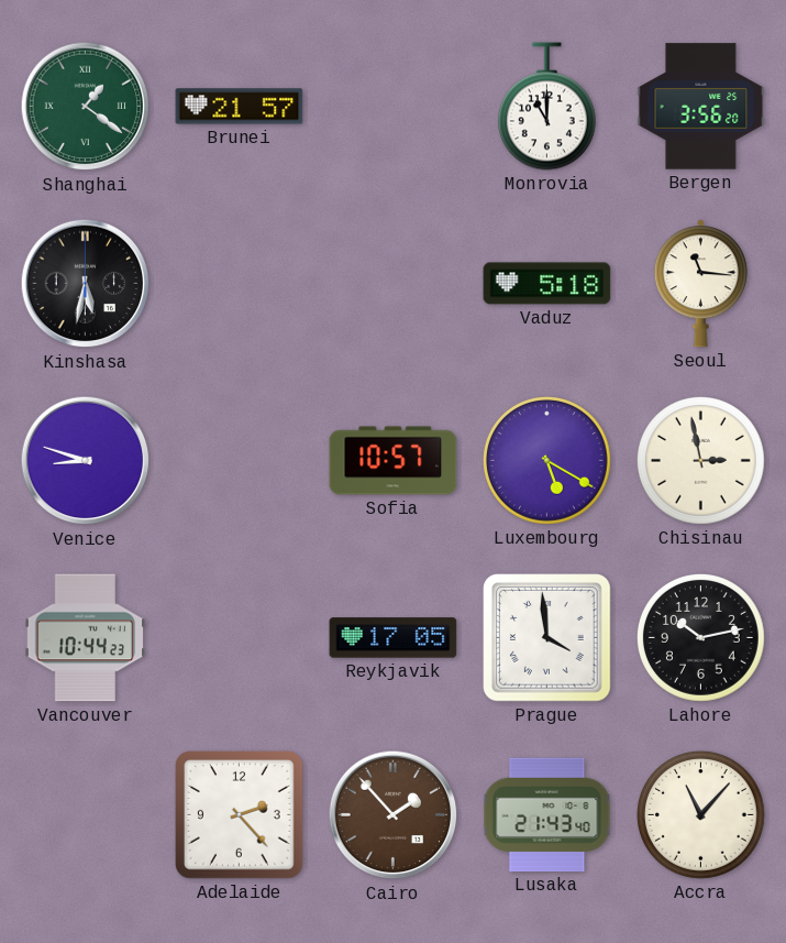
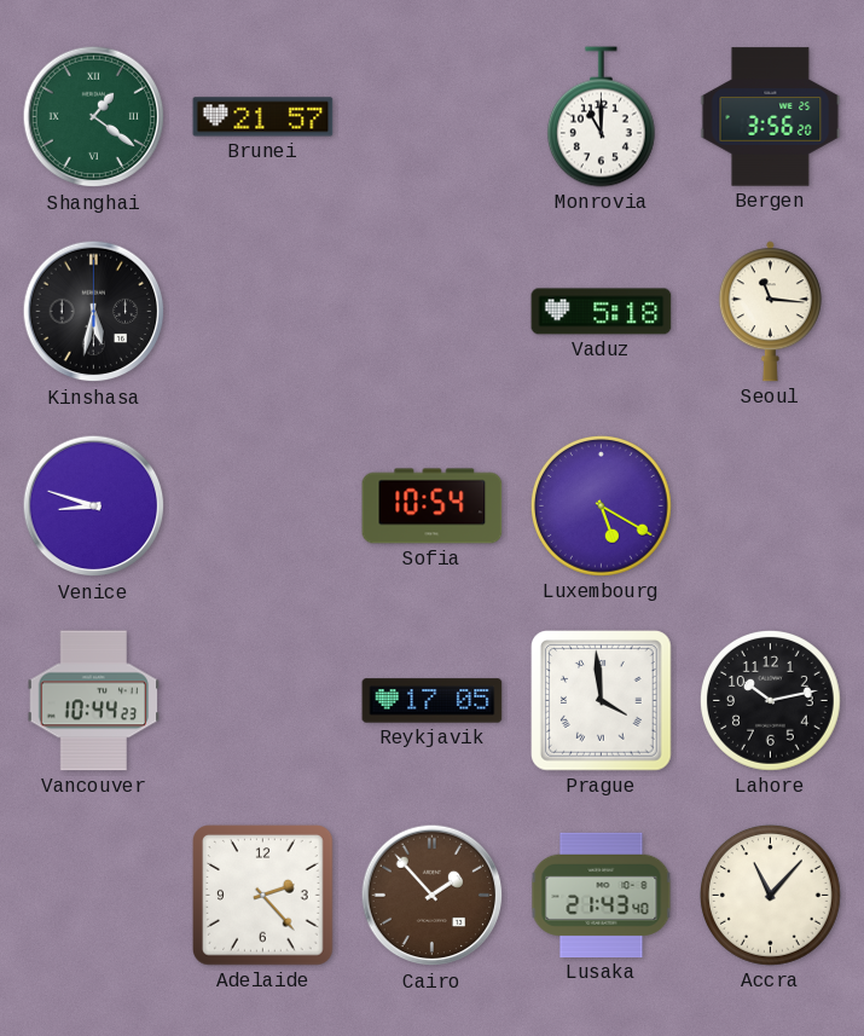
Sofia: 10:57 -> 10:54
Chisinau: 2:58 -> none
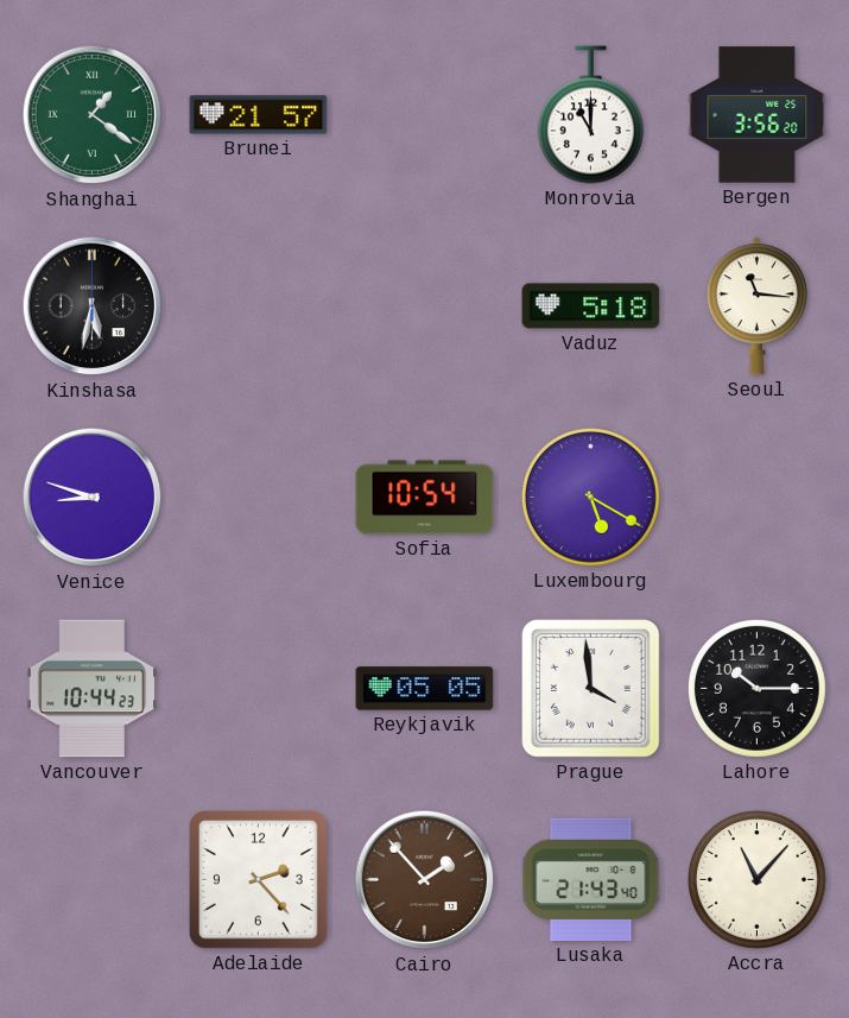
Reykjavik: 17:05 -> 05:05
Lahore: 10:13 -> 10:15
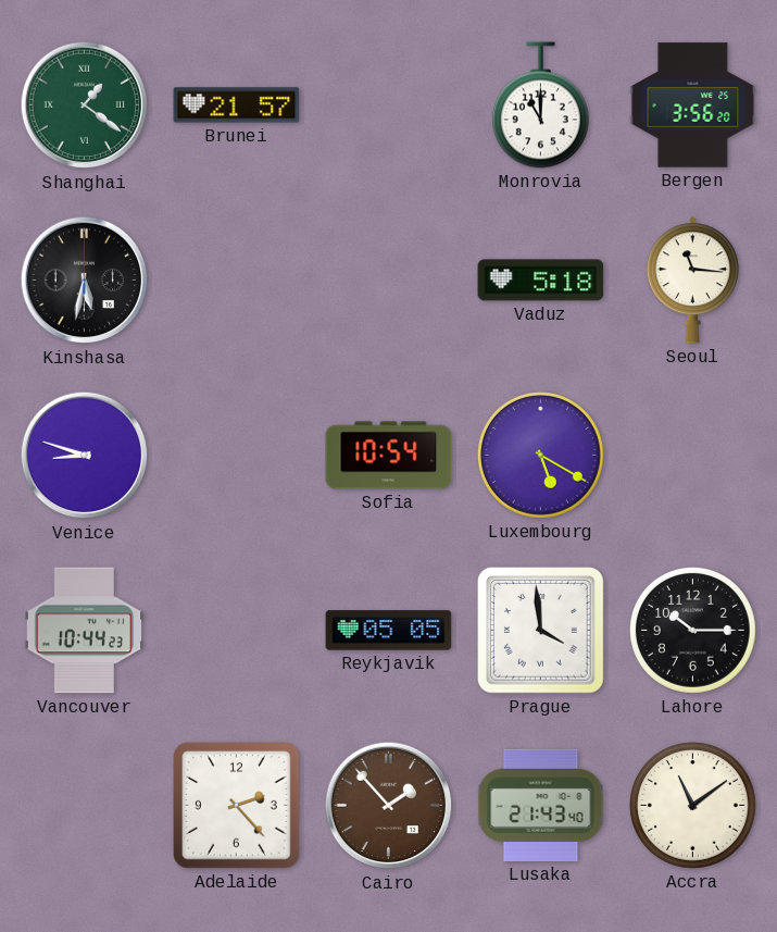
Accra: 11:07 -> 11:09
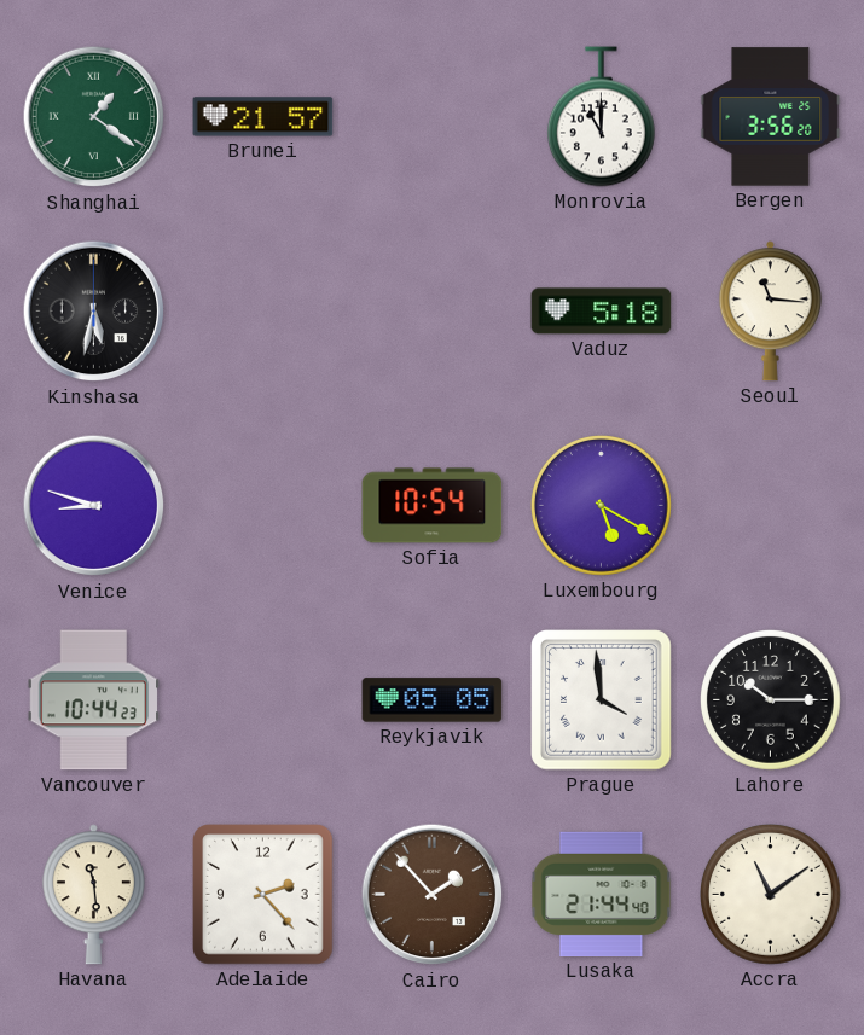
Havana: none -> 11:29
Lusaka: 21:43 -> 21:44
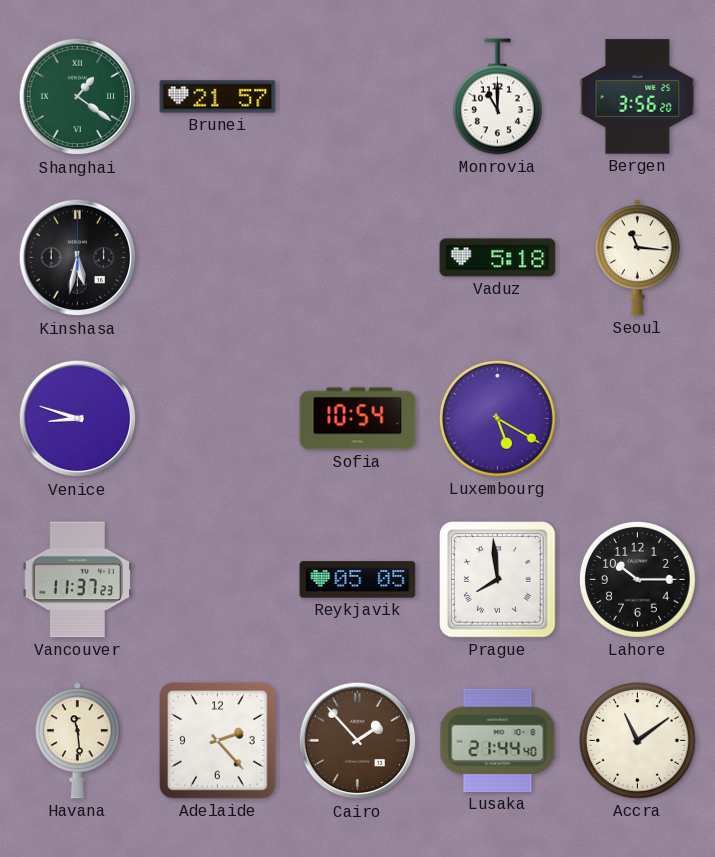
Vancouver: 10:44 -> 11:37
Prague: 3:59 -> 7:59
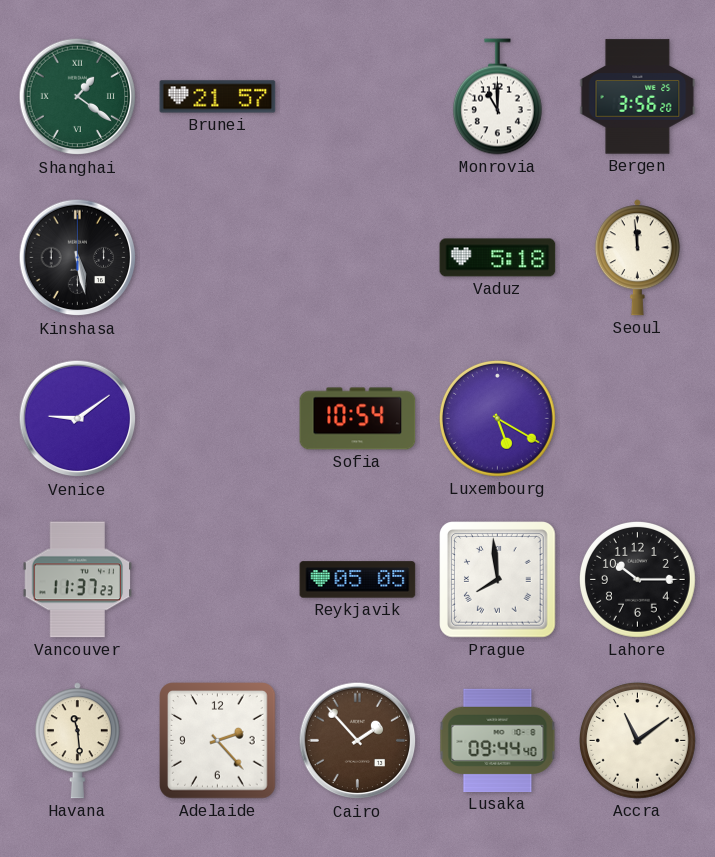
Kinshasa: 5:32 -> 5:28
Seoul: 11:16 -> 11:59
Venice: 8:48 -> 9:09
Lusaka: 21:44 -> 09:44
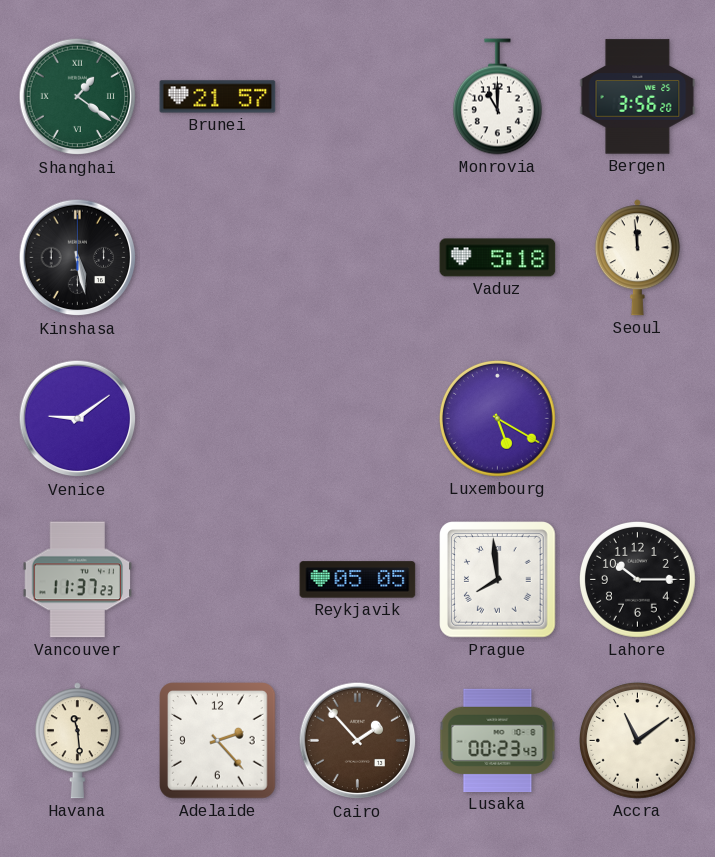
Sofia: 10:54 -> none
Lusaka: 09:44 -> 00:23
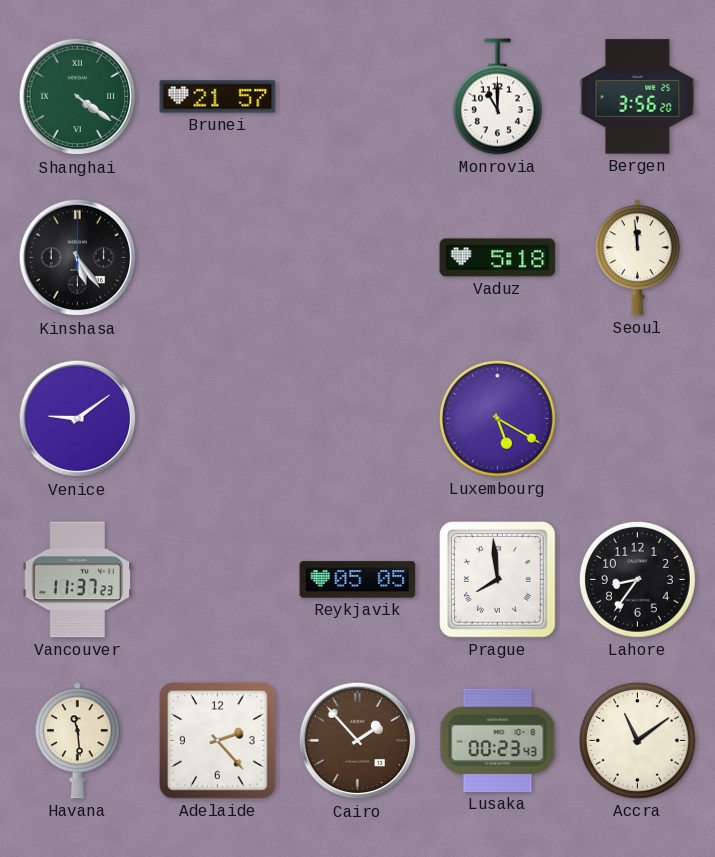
Shanghai: 1:21 -> 4:21
Kinshasa: 5:28 -> 5:24
Lahore: 10:15 -> 8:36
